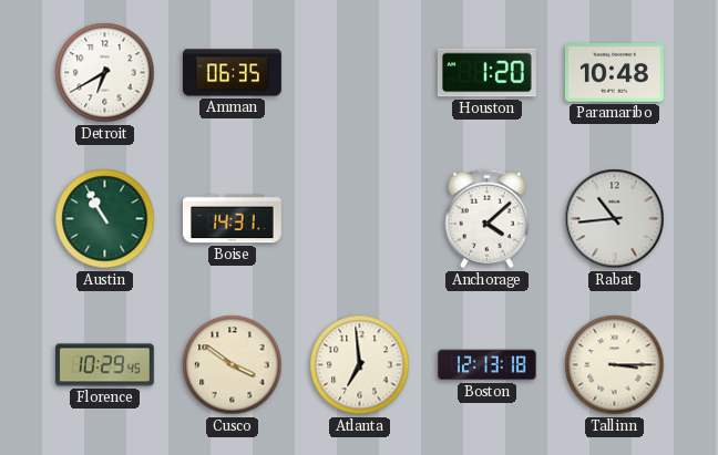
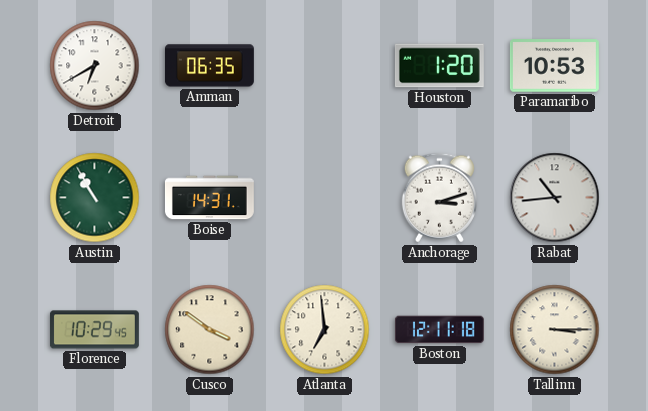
Paramaribo: 10:48 -> 10:53
Anchorage: 4:08 -> 3:12
Boston: 12:13 -> 12:11
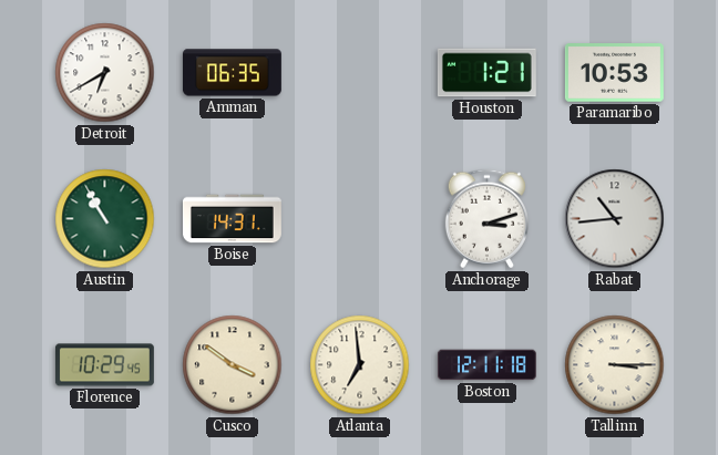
Houston: 1:20 -> 1:21
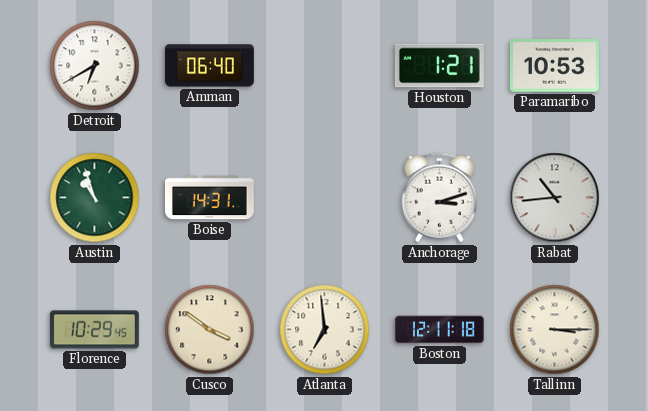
Amman: 06:35 -> 06:40
Austin: 10:55 -> 10:57
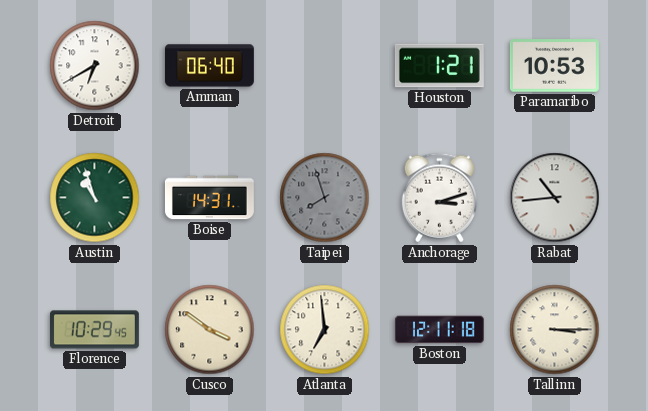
Taipei: none -> 7:57
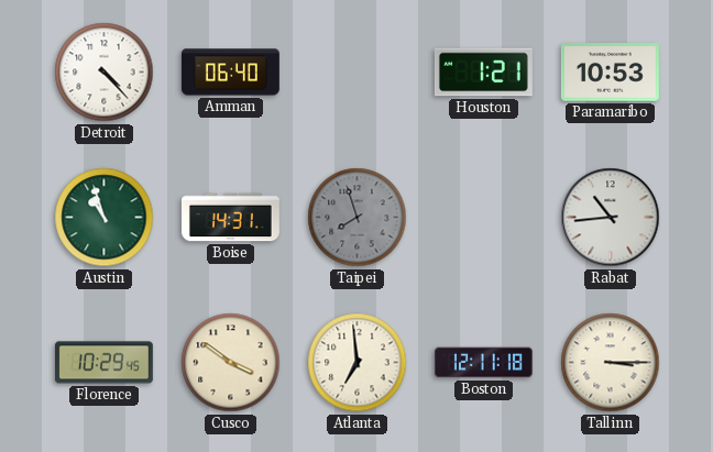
Detroit: 6:40 -> 4:23
Anchorage: 3:12 -> none
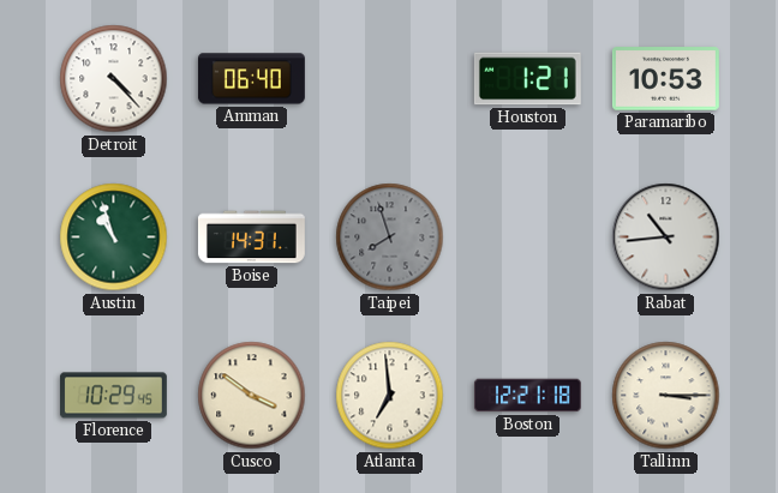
Boston: 12:11 -> 12:21
